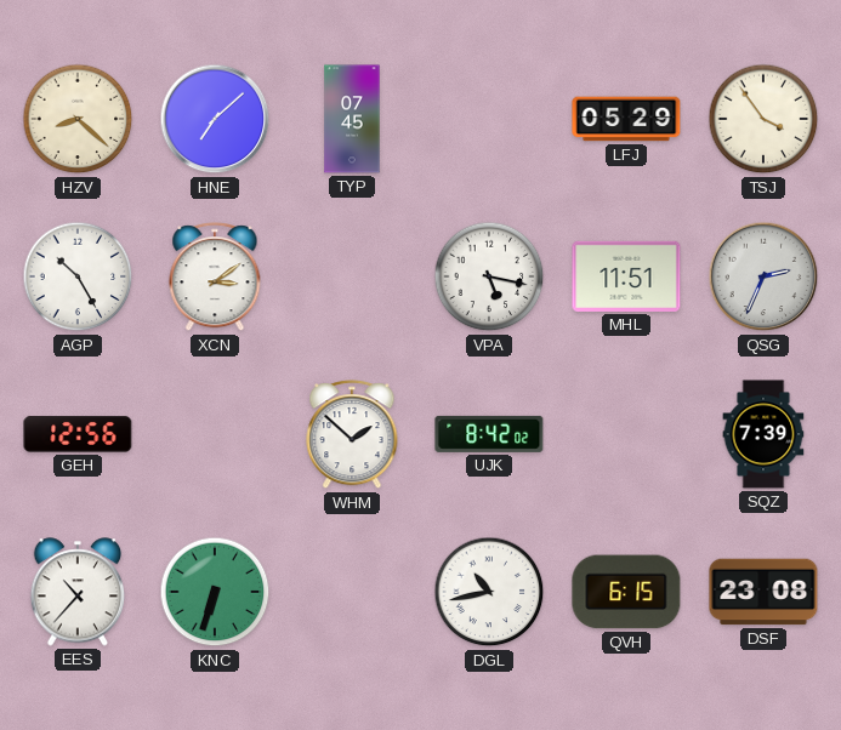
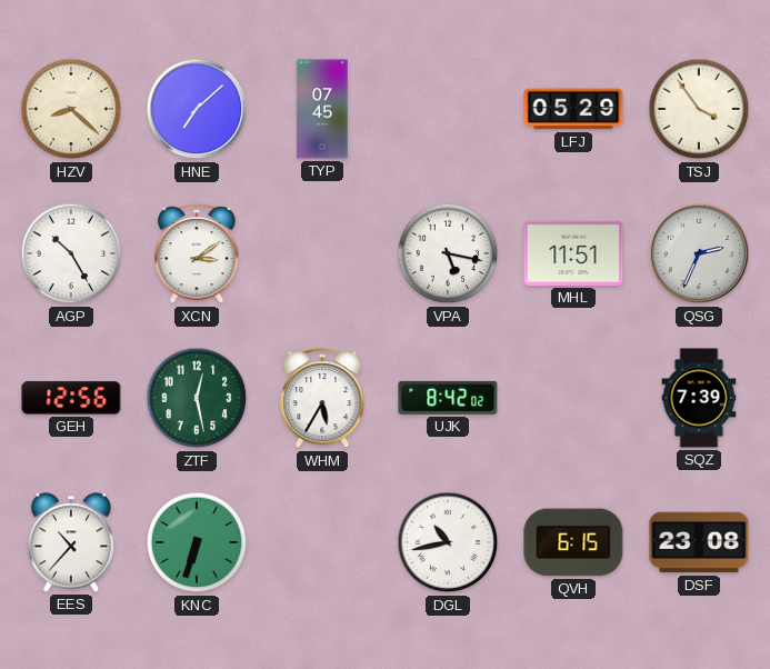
ZTF: none -> 12:28
WHM: 1:52 -> 5:35
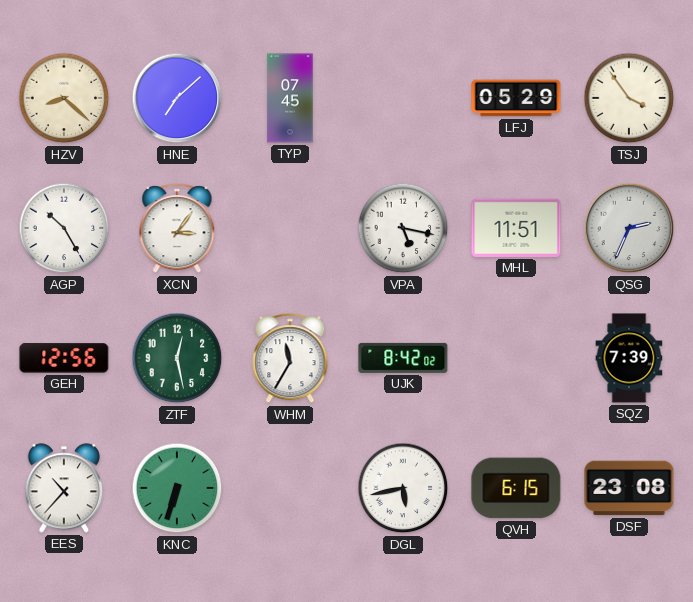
XCN: 3:09 -> 3:06
WHM: 5:35 -> 11:35
DGL: 10:43 -> 5:43
